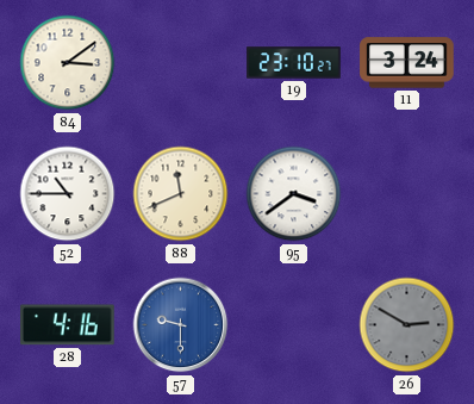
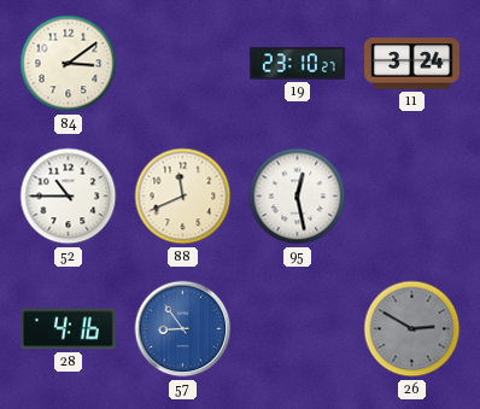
95: 3:39 -> 12:28
57: 9:30 -> 8:54
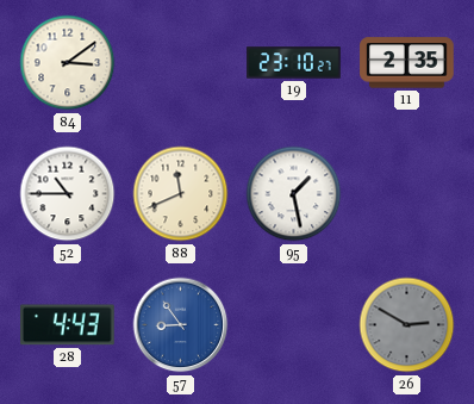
11: 3:24 -> 2:35
95: 12:28 -> 1:28
28: 4:16 -> 4:43
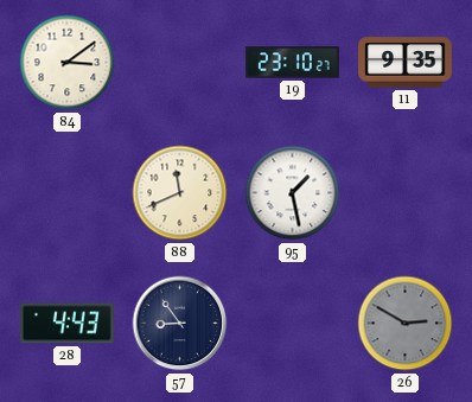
11: 2:35 -> 9:35
52: 10:45 -> none
57 dial: blue -> navy
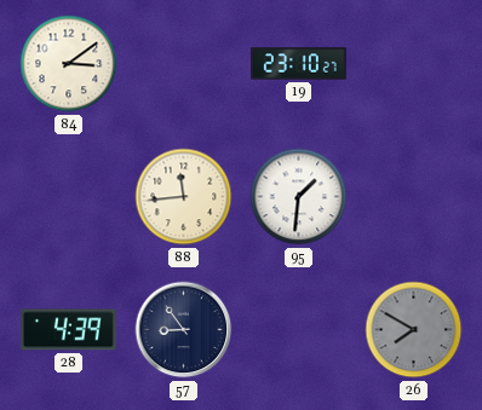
11: 9:35 -> none
88: 11:41 -> 11:44
95: 1:28 -> 1:31
28: 4:43 -> 4:39
26: 2:50 -> 7:50
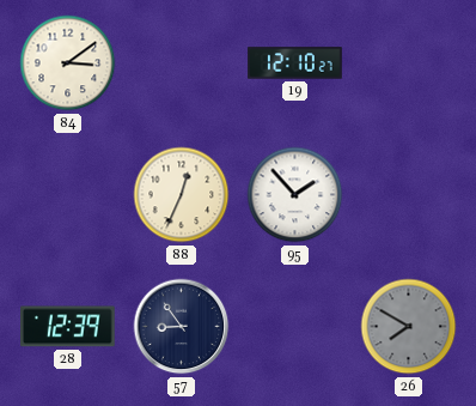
19: 23:10 -> 12:10
88: 11:44 -> 12:34
95: 1:31 -> 1:53
28: 4:39 -> 12:39
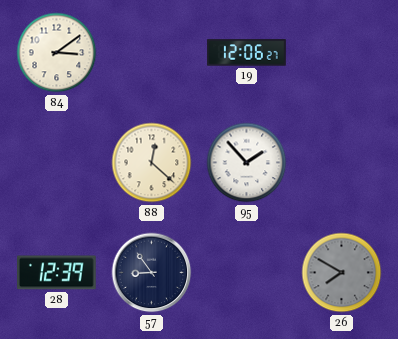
19: 12:10 -> 12:06
88: 12:34 -> 12:22
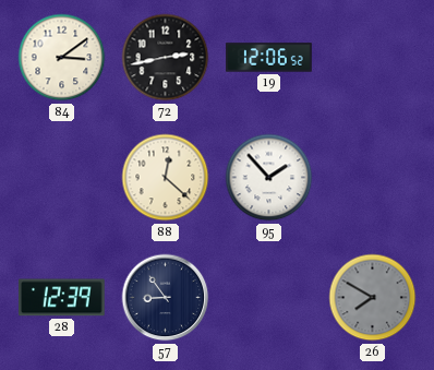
72: none -> 2:43
19: 12:06:27 -> 12:06:52
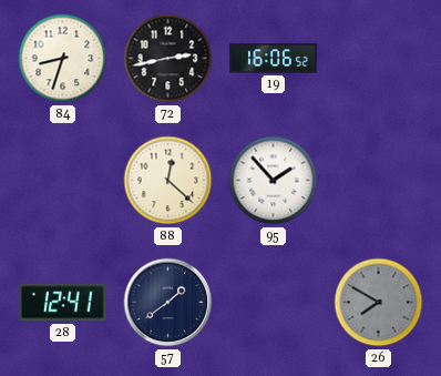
84: 3:09 -> 8:33
19: 12:06 -> 16:06
28: 12:39 -> 12:41
57: 8:54 -> 1:39
